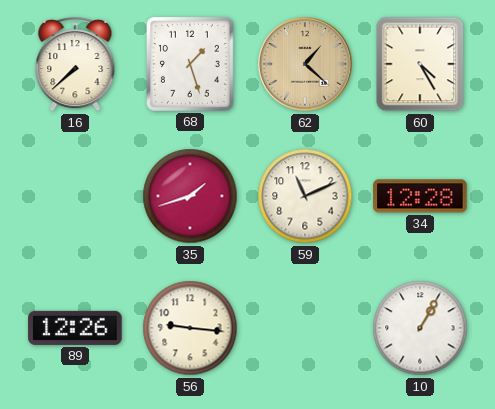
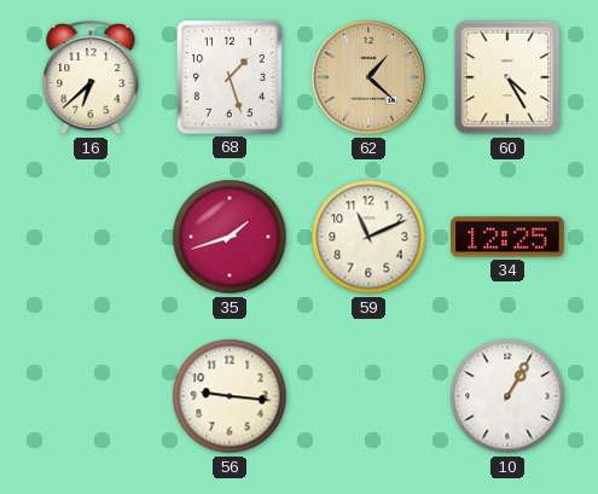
16: 7:38 -> 6:38
34: 12:28 -> 12:25
89: 12:26 -> none
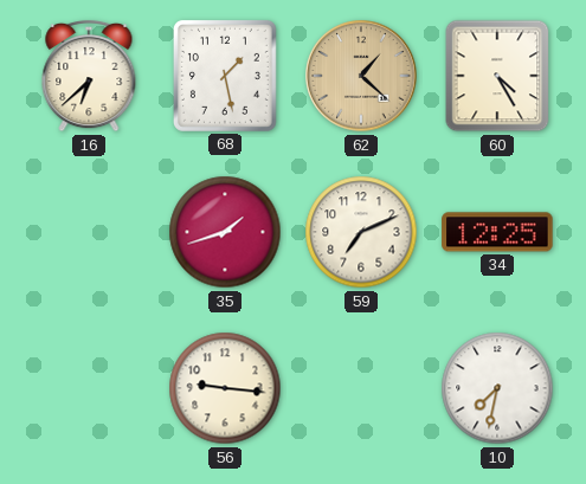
68: 1:27 -> 1:28
59: 11:11 -> 7:11
10: 1:05 -> 7:32
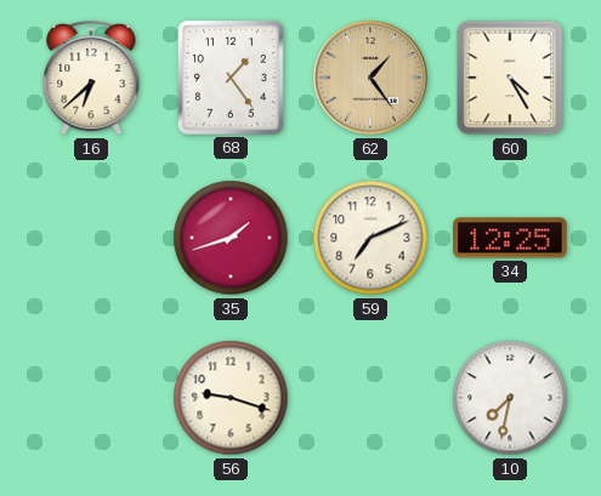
68: 1:28 -> 1:24
62: 1:22 -> 1:24
56: 9:16 -> 9:18
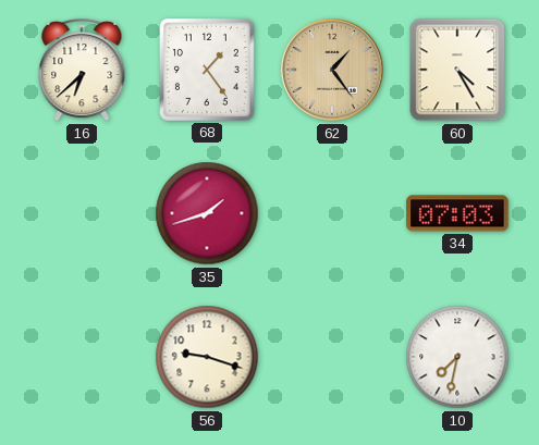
59: 7:11 -> none
34: 12:25 -> 07:03
